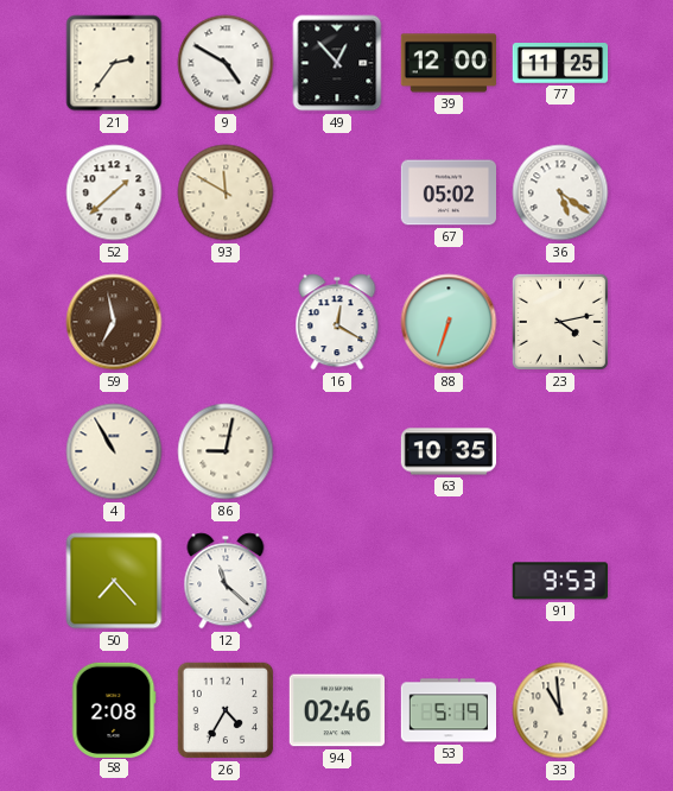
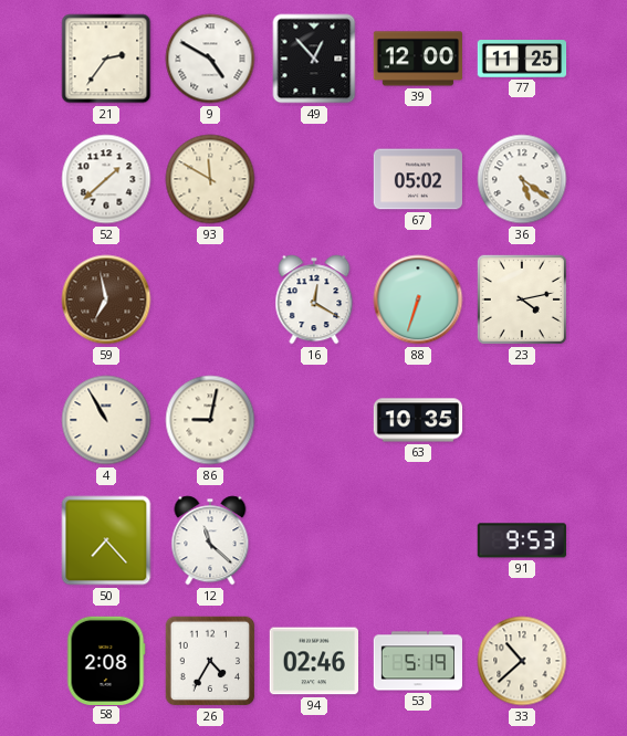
33: 10:59 -> 10:38
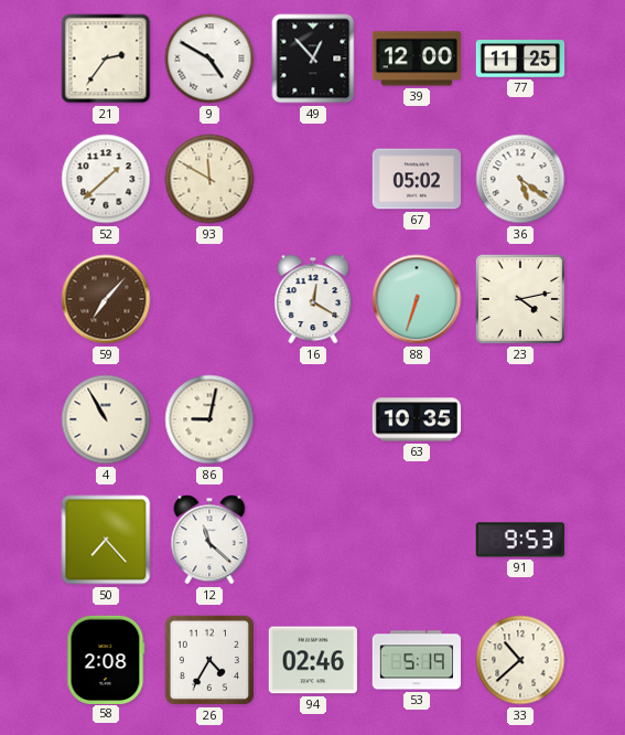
59: 6:58 -> 7:07
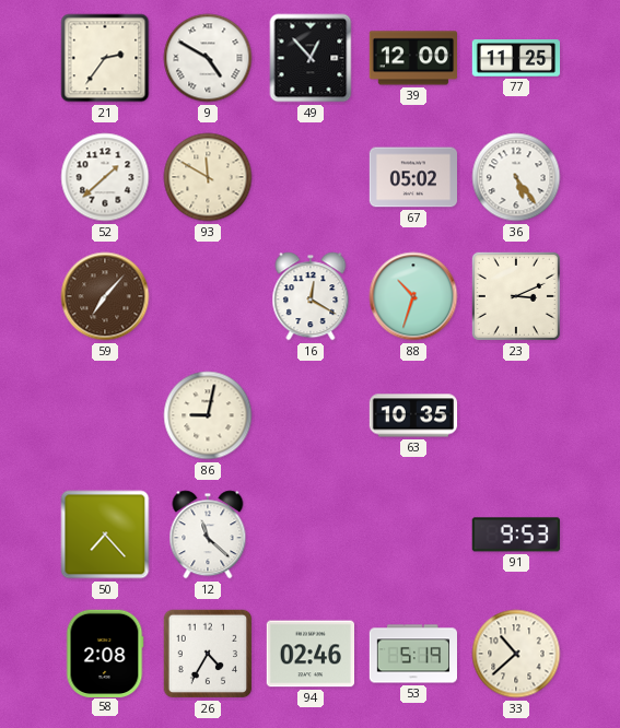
36: 5:21 -> 5:24
88: 6:33 -> 10:33
23: 4:13 -> 3:11
4: 10:55 -> none
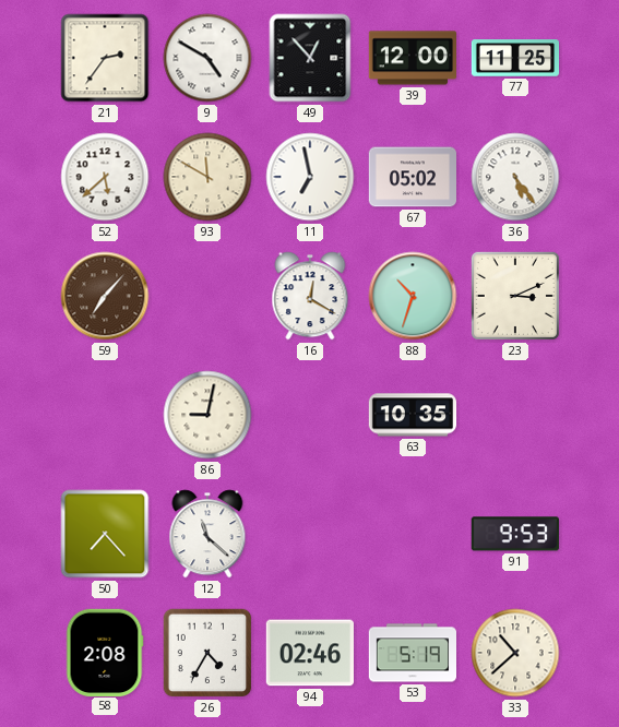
52: 1:38 -> 5:38
11: none -> 6:58
